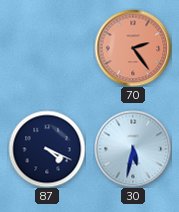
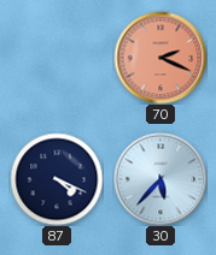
70: 2:24 -> 2:19
30: 5:32 -> 5:37
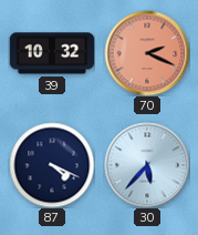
39: none -> 10:32
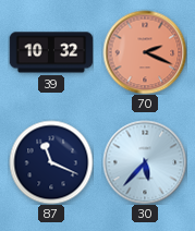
87: 4:19 -> 11:19
